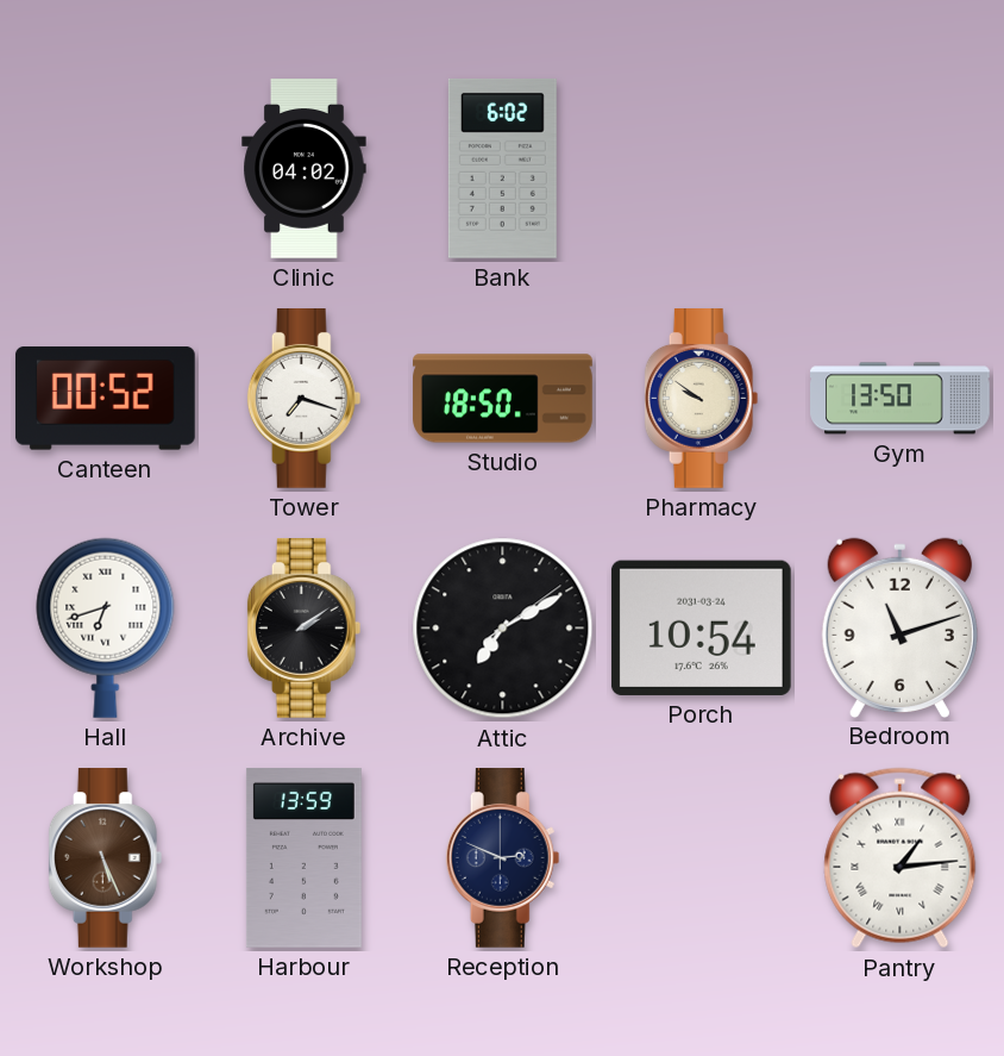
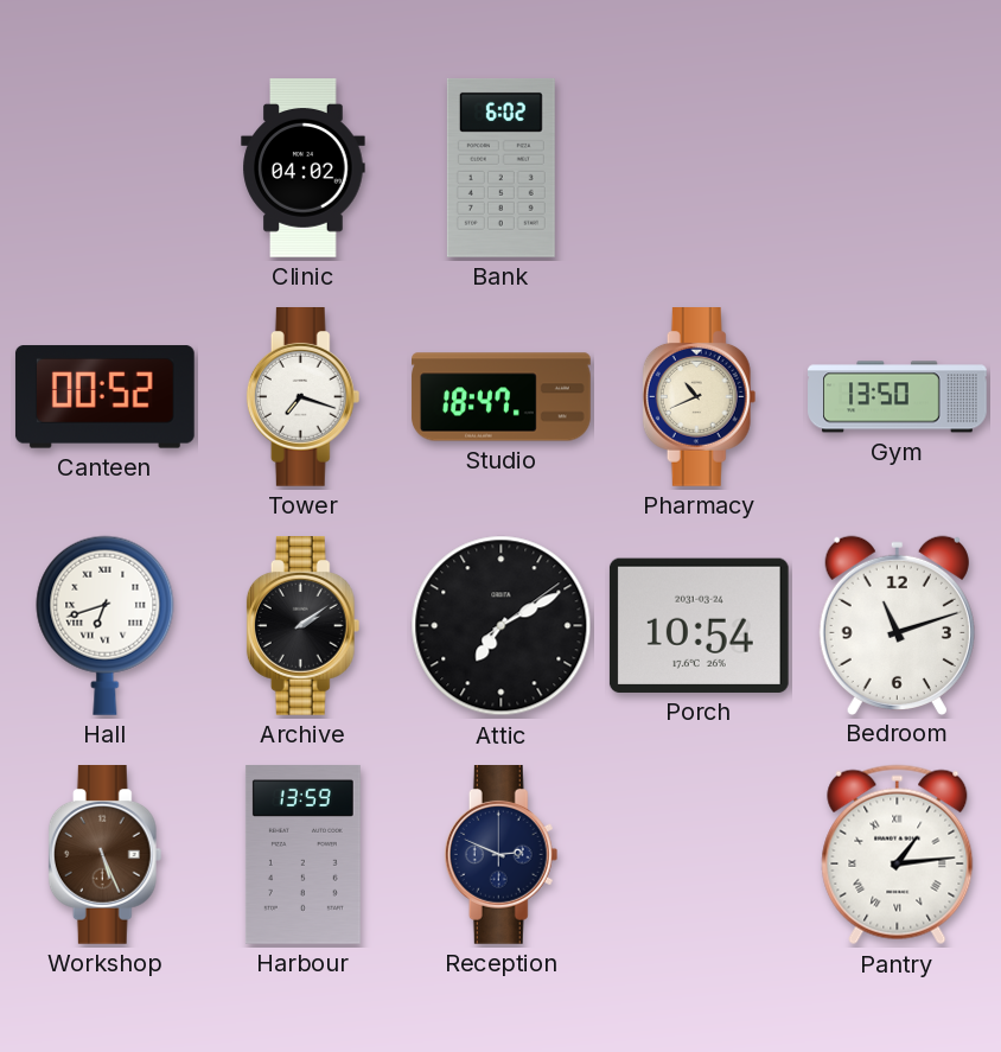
Studio: 18:50 -> 18:47
Pharmacy: 9:51 -> 10:41
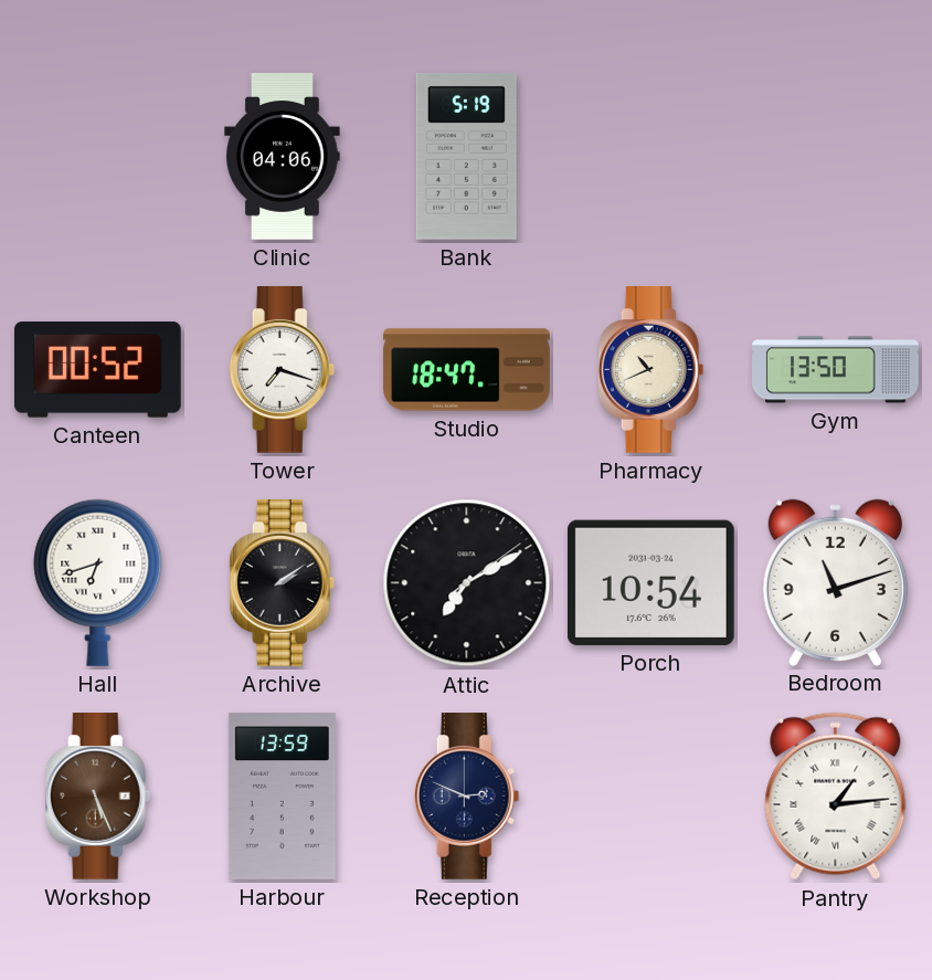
Clinic: 04:02 -> 04:06
Bank: 6:02 -> 5:19
